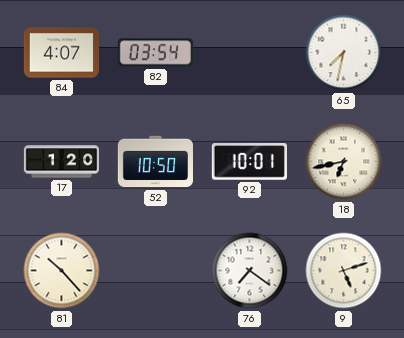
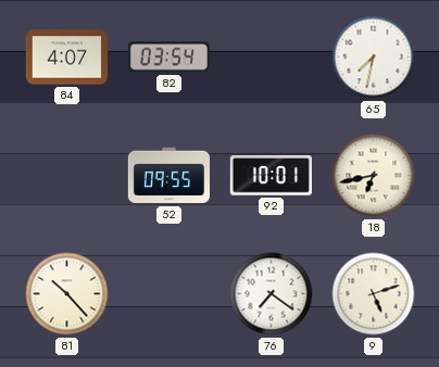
17: 1:20 -> none
52: 10:50 -> 09:55
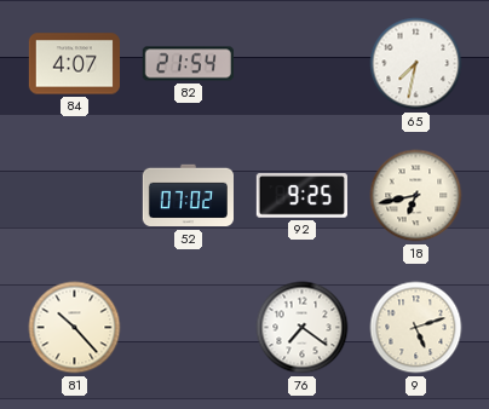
82: 03:54 -> 21:54
52: 09:55 -> 07:02
92: 10:01 -> 9:25
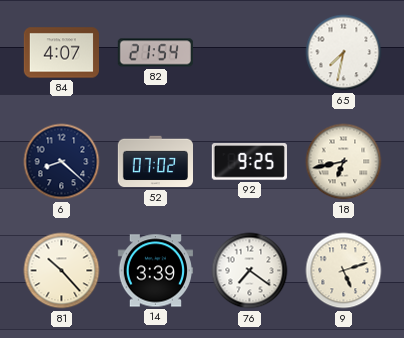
6: none -> 8:22
14: none -> 3:39
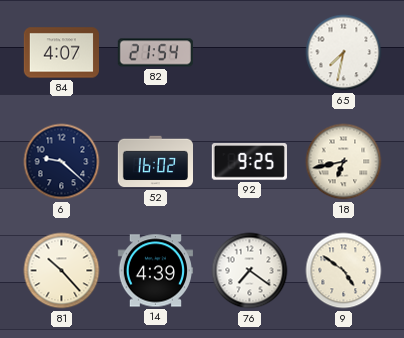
6: 8:22 -> 9:22
52: 07:02 -> 16:02
14: 3:39 -> 4:39
9: 5:12 -> 4:51
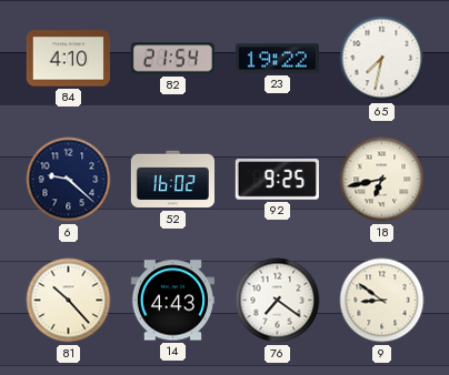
84: 4:07 -> 4:10
23: none -> 19:22
14: 4:39 -> 4:43
9: 4:51 -> 8:51
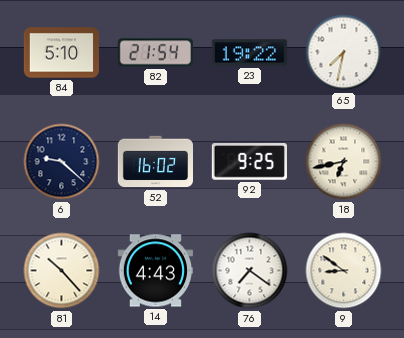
84: 4:10 -> 5:10
